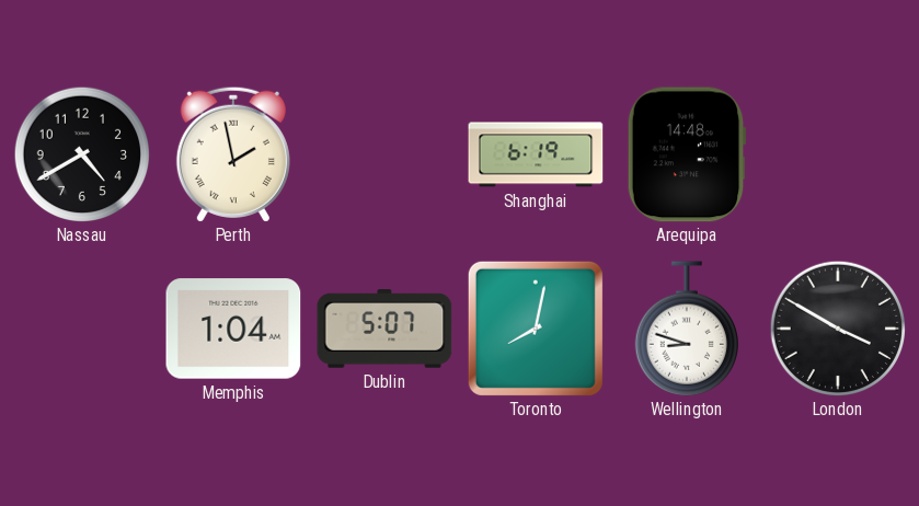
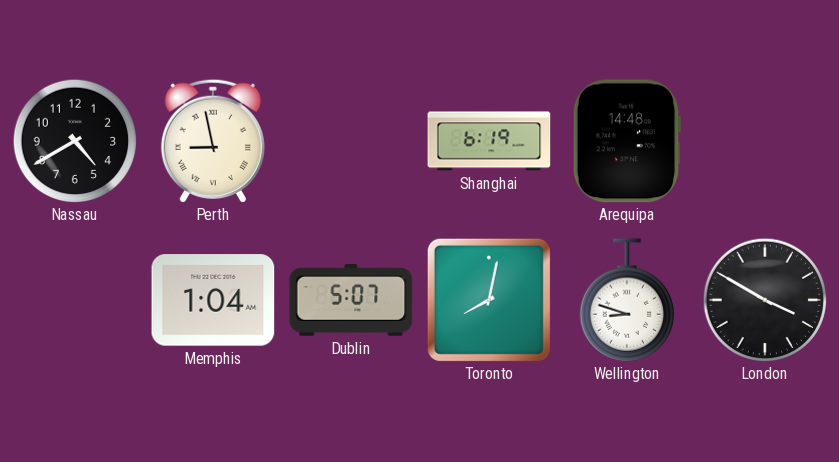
Perth: 1:58 -> 8:58
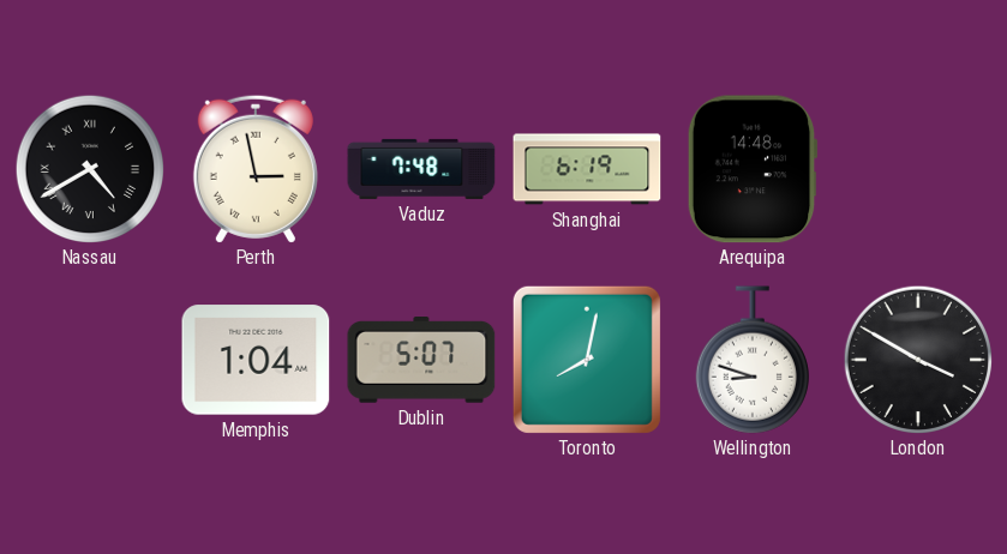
Nassau numerals: Arabic -> Roman
Perth: 8:58 -> 2:58
Vaduz: none -> 7:48
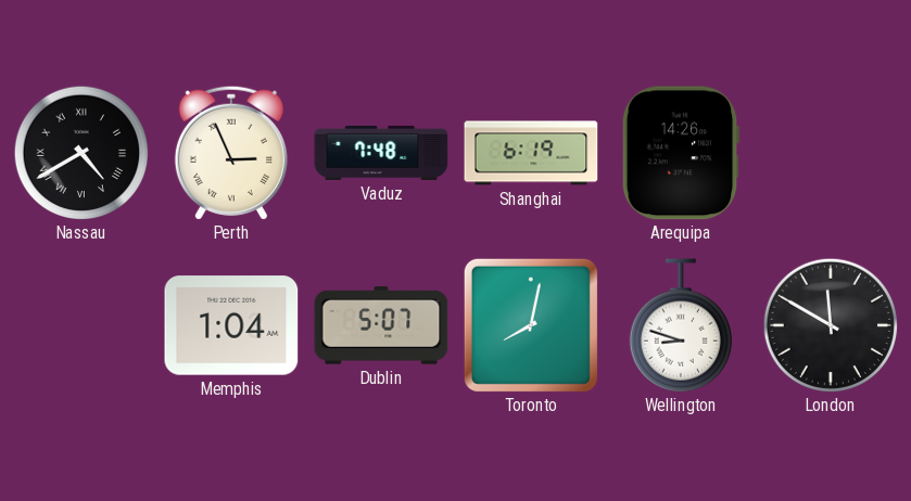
Perth: 2:58 -> 2:56
Arequipa: 14:48 -> 14:26
London: 3:50 -> 11:50
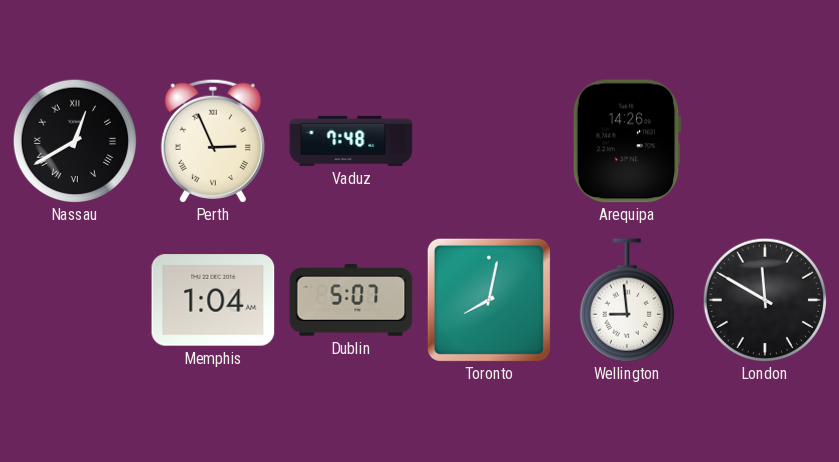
Nassau: 4:40 -> 12:40
Shanghai: 6:19 -> none
Wellington: 8:48 -> 8:59
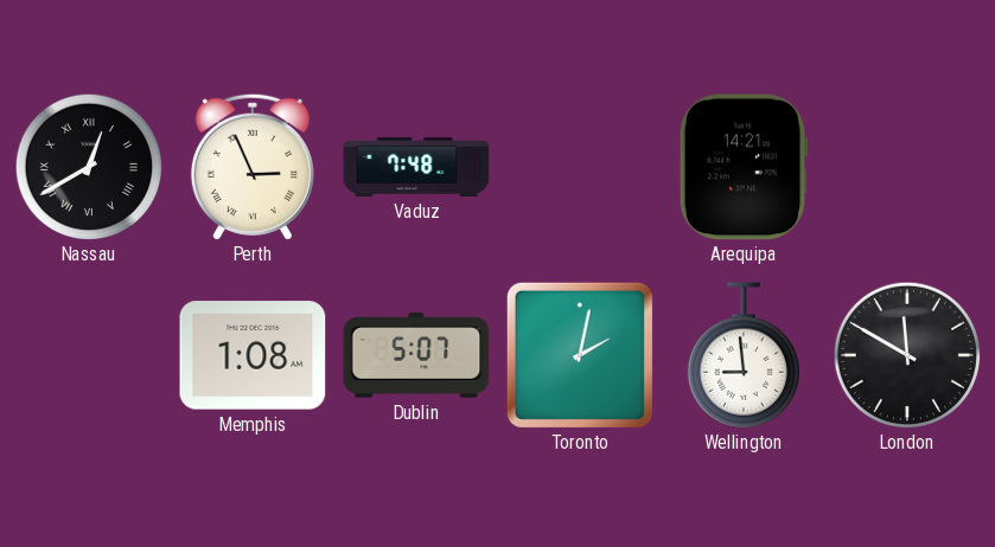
Arequipa: 14:26 -> 14:21
Memphis: 1:04 -> 1:08
Toronto: 8:02 -> 2:02
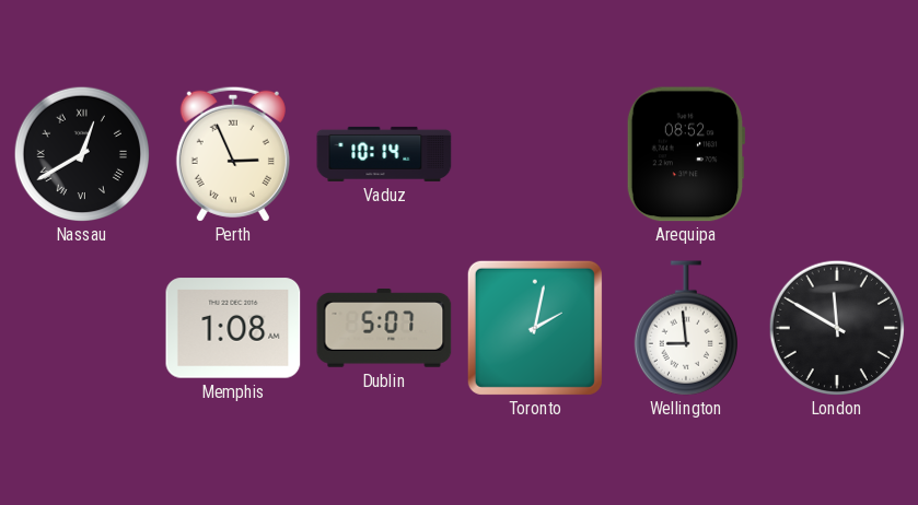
Vaduz: 7:48 -> 10:14
Arequipa: 14:21 -> 08:52
